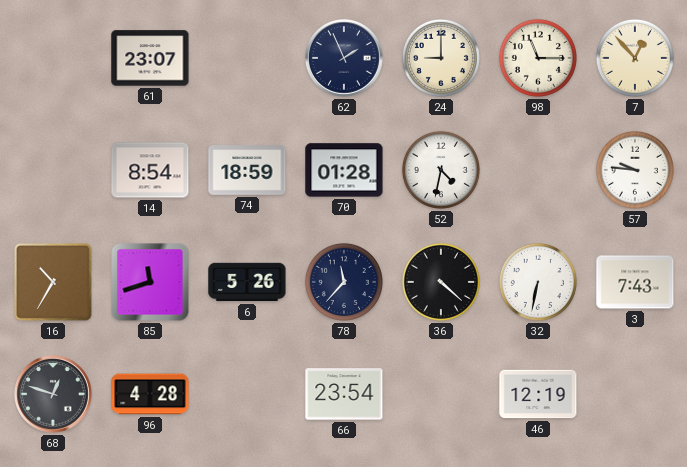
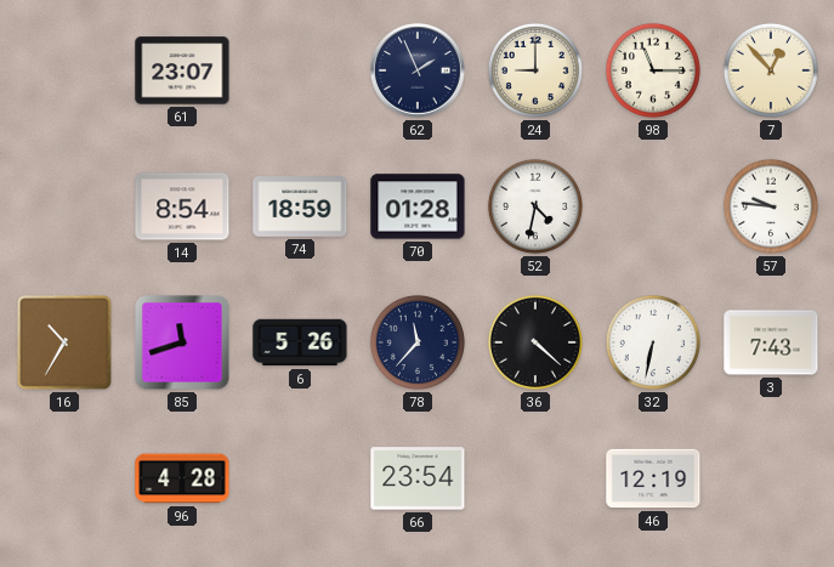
68: 12:48 -> none
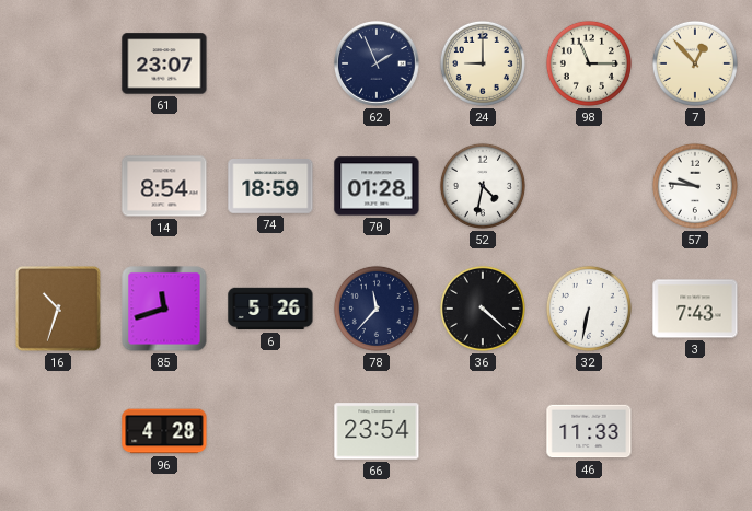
16: 10:35 -> 10:33
46: 12:19 -> 11:33
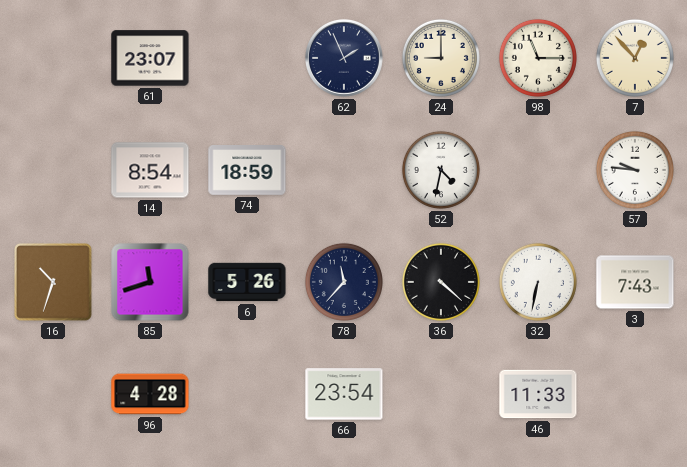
70: 01:28 -> none
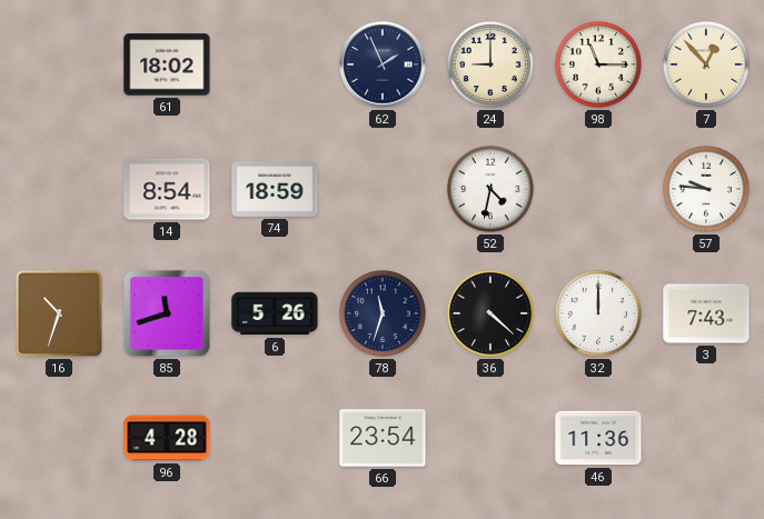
61: 23:07 -> 18:02
78: 11:37 -> 11:33
32: 6:32 -> 12:00
46: 11:33 -> 11:36
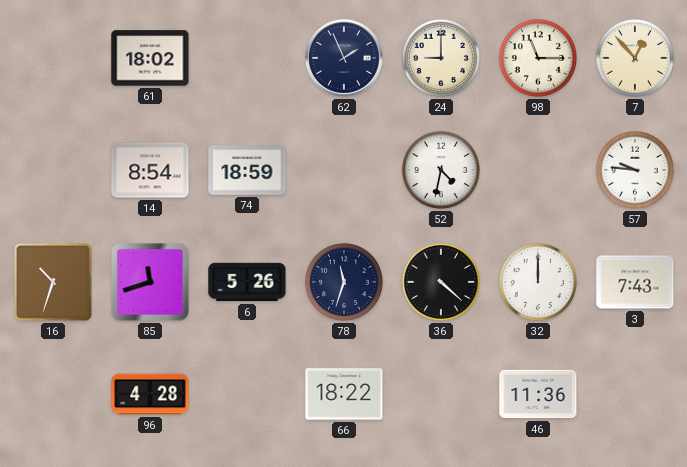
66: 23:54 -> 18:22
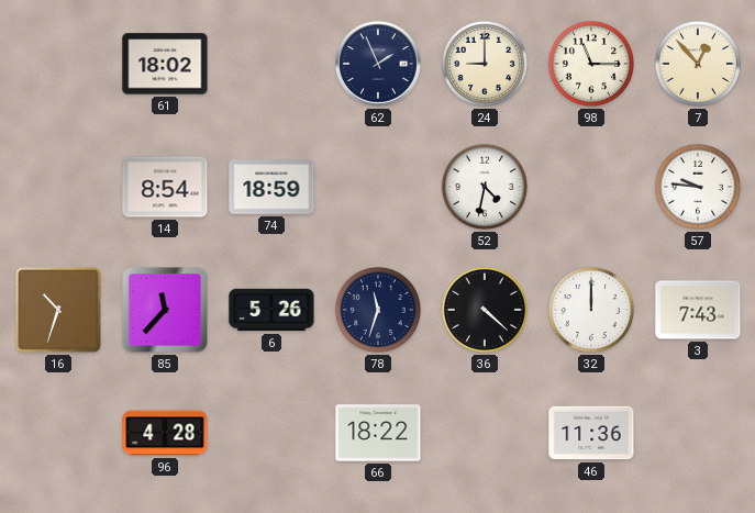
85: 11:42 -> 11:37
